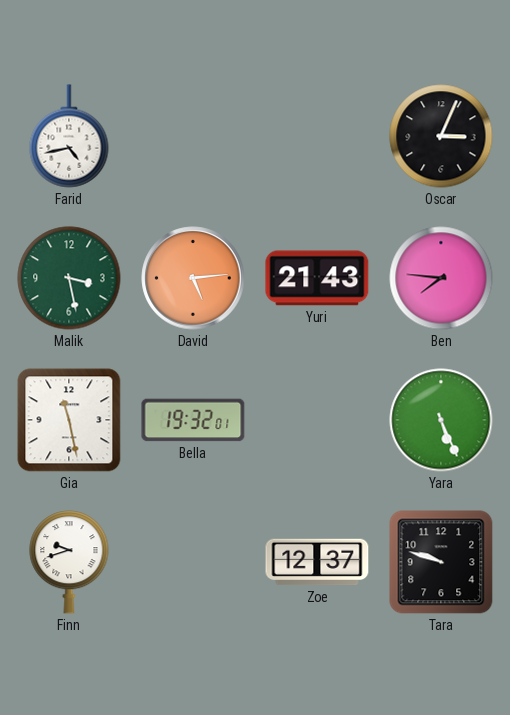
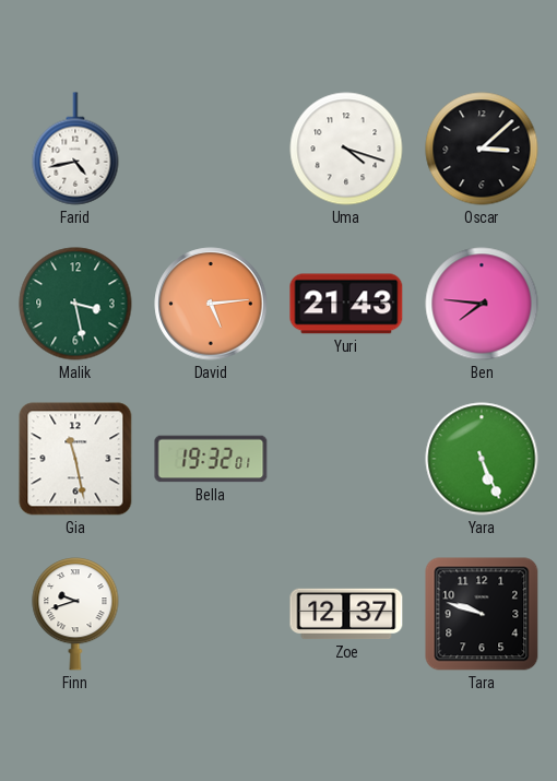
Uma: none -> 4:18
Oscar: 3:04 -> 3:08
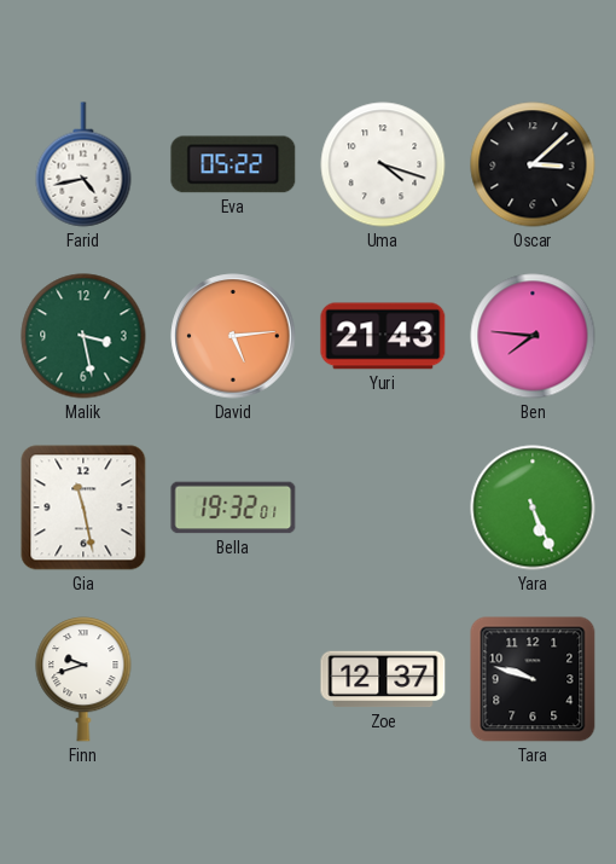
Eva: none -> 05:22
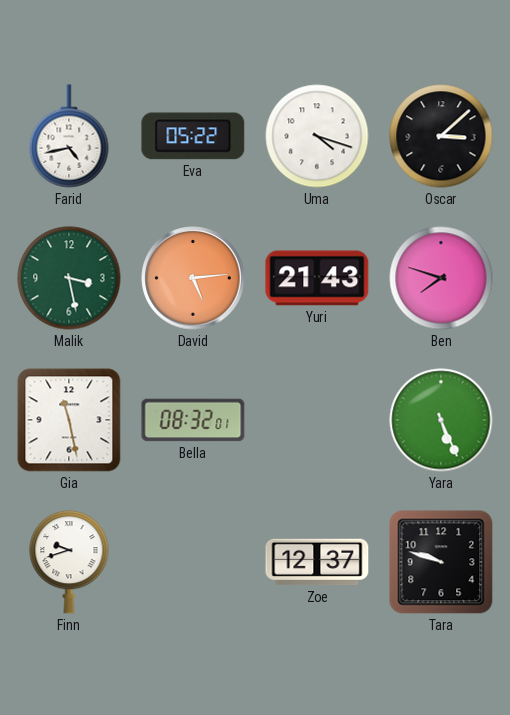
Ben: 7:46 -> 7:48
Bella: 19:32 -> 08:32
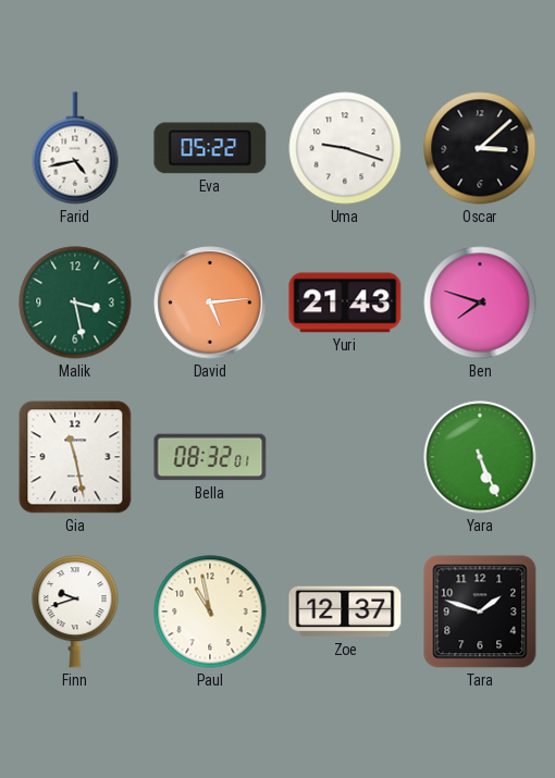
Uma: 4:18 -> 9:18
Paul: none -> 10:58
Tara: 9:48 -> 1:48
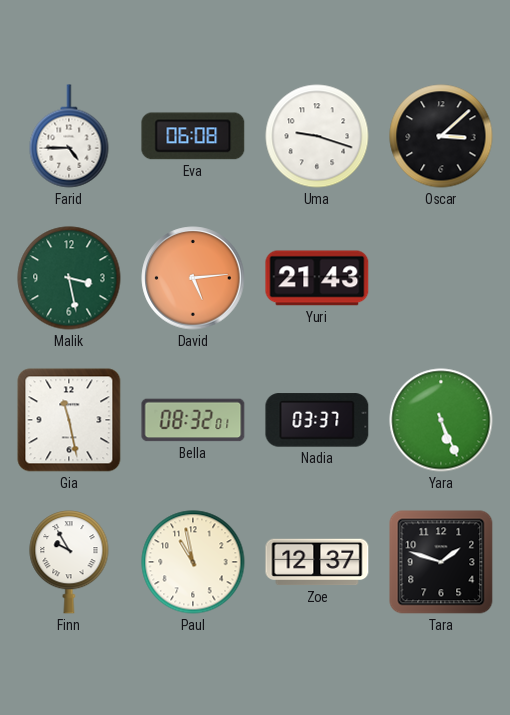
Farid: 4:43 -> 4:45
Eva: 05:22 -> 06:08
Ben: 7:48 -> none
Nadia: none -> 03:37
Finn: 9:42 -> 9:55
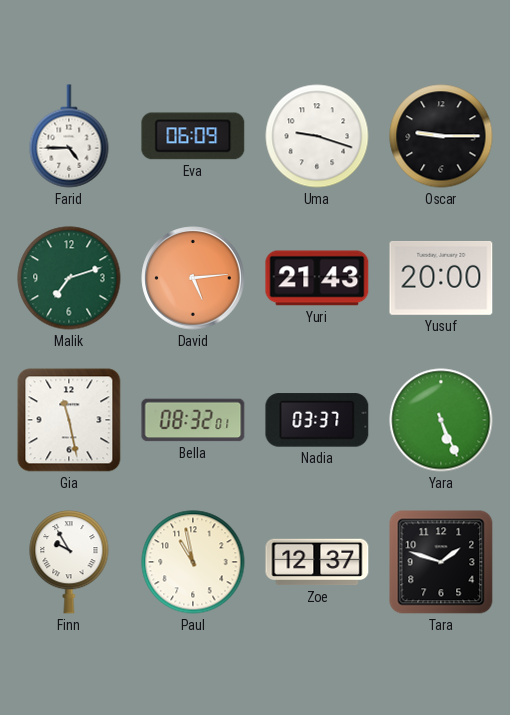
Eva: 06:08 -> 06:09
Oscar: 3:08 -> 9:15
Malik: 3:28 -> 7:12
Yusuf: none -> 20:00
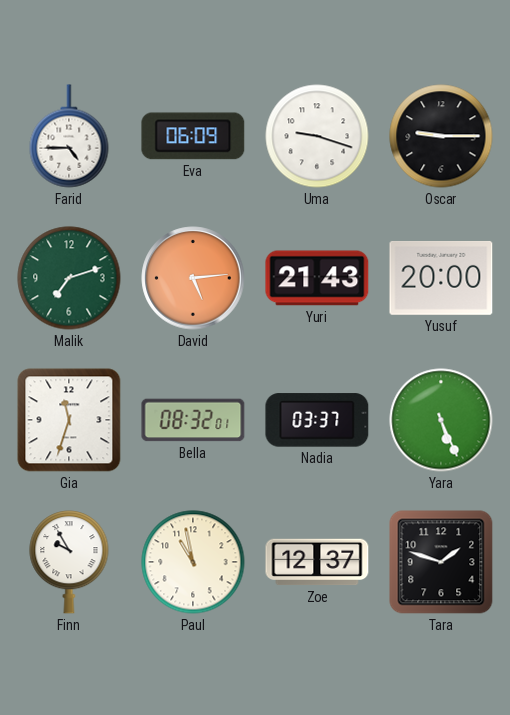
Gia: 11:28 -> 11:33
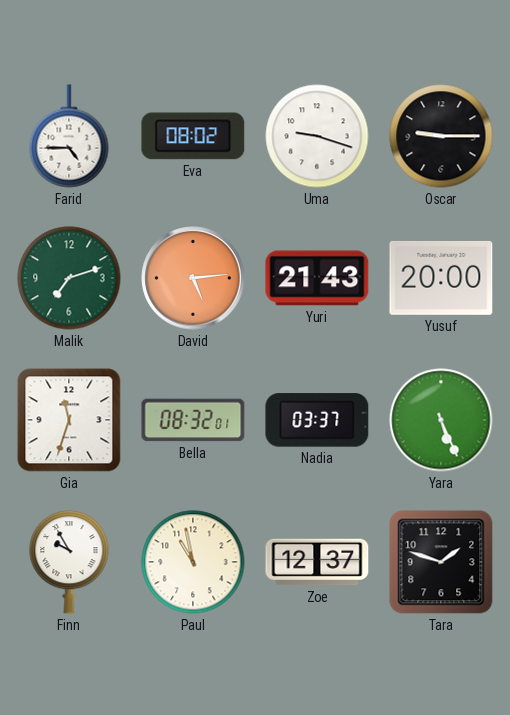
Eva: 06:09 -> 08:02
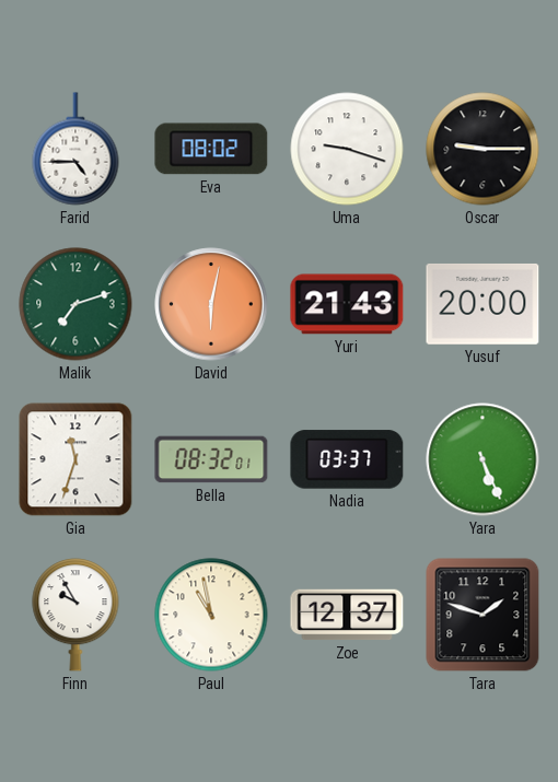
David: 5:14 -> 6:02
